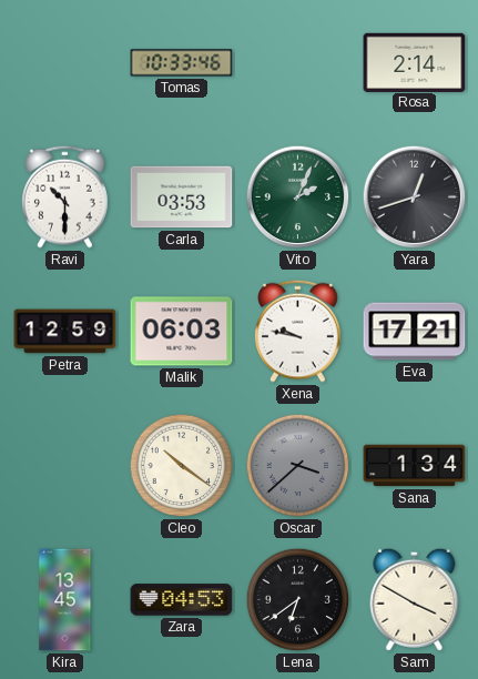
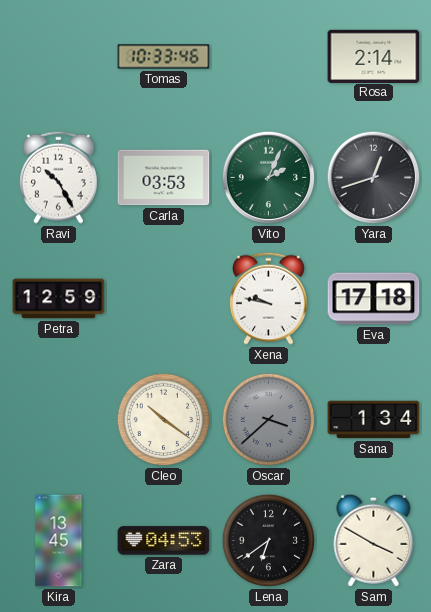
Ravi: 10:30 -> 10:25
Malik: 06:03 -> none
Eva: 17:21 -> 17:18
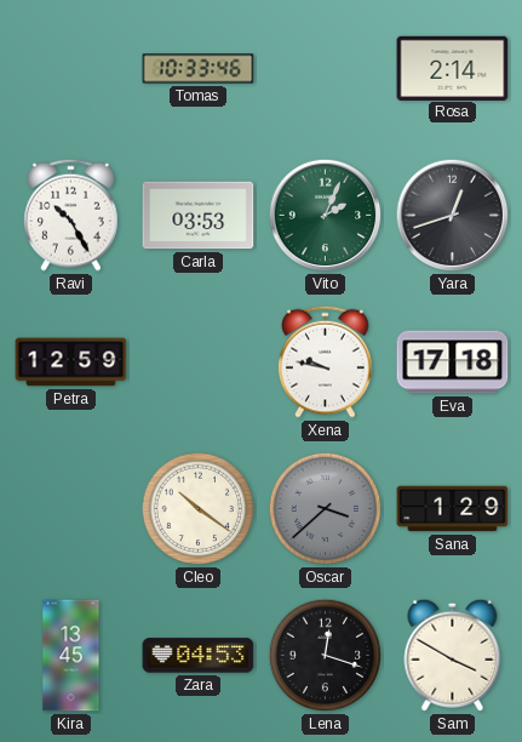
Sana: 1:34 -> 1:29
Lena: 6:39 -> 12:18
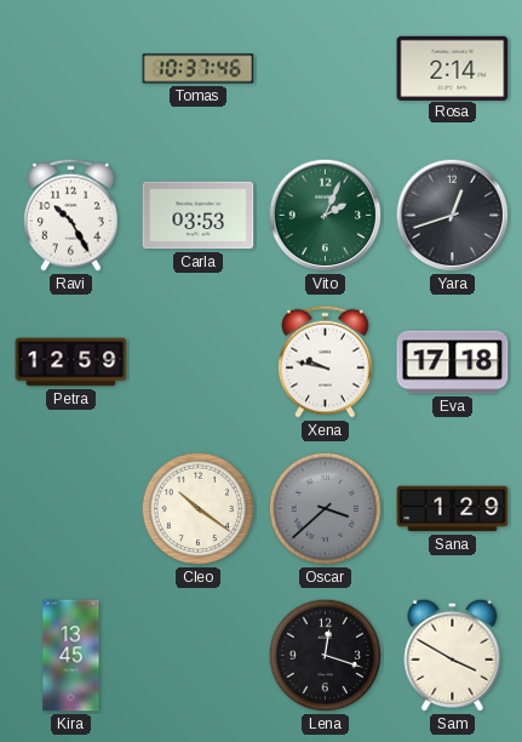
Tomas: 10:33 -> 10:37
Zara: 04:53 -> none
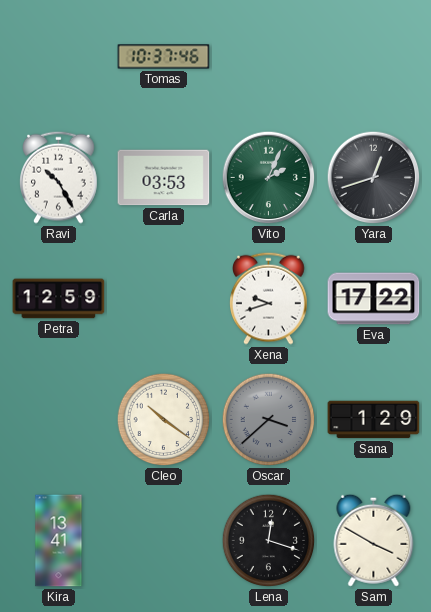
Rosa: 2:14 -> none
Xena: 9:47 -> 9:42
Eva: 17:18 -> 17:22
Kira: 13:45 -> 13:41
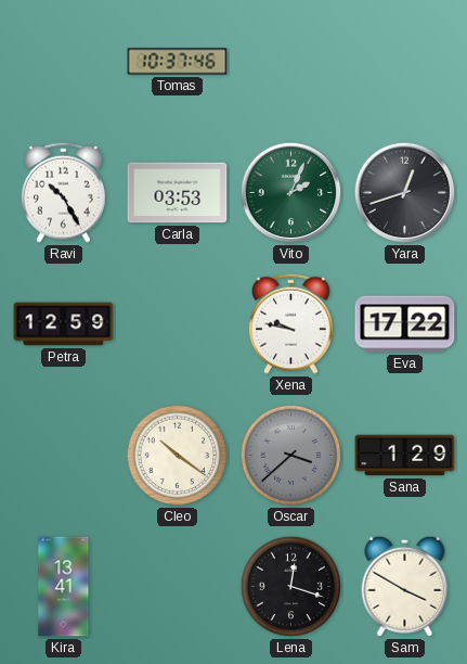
Xena: 9:42 -> 9:47
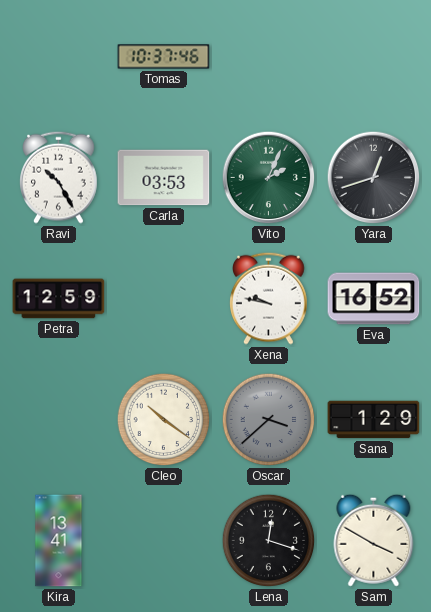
Eva: 17:22 -> 16:52
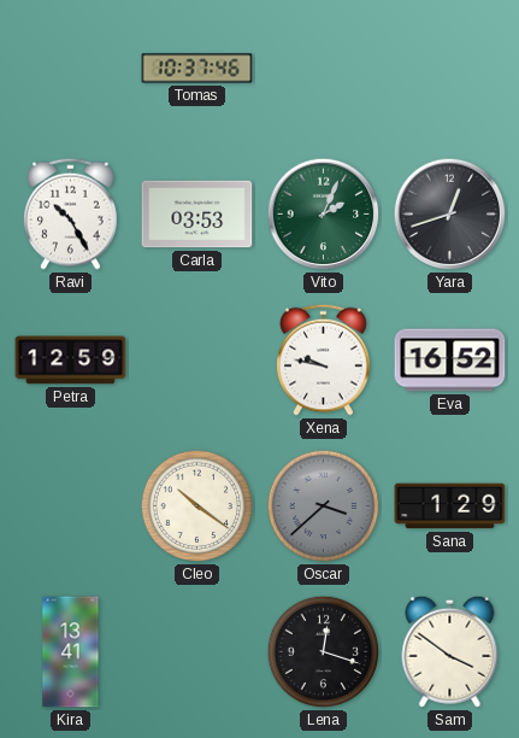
Sam: 3:50 -> 3:51
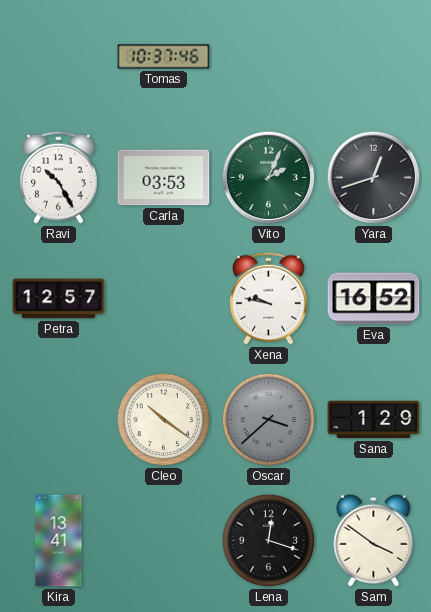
Petra: 12:59 -> 12:57
